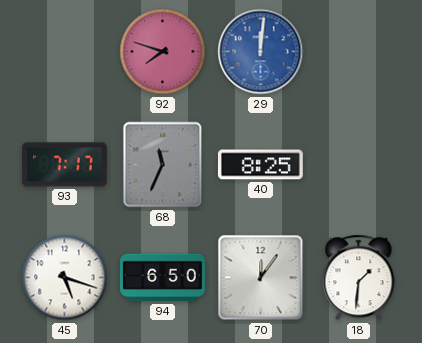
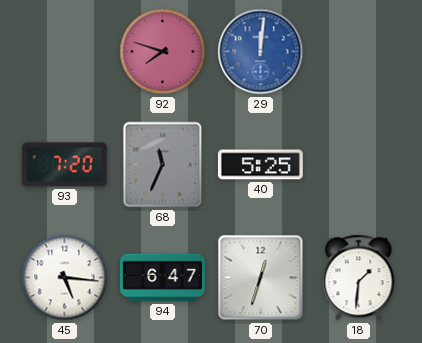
93: 7:17 -> 7:20
40: 8:25 -> 5:25
45: 5:18 -> 5:16
94: 6:50 -> 6:47
70: 12:06 -> 12:33
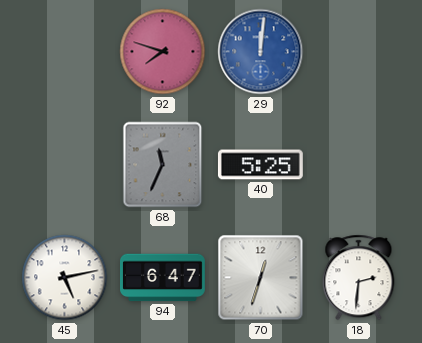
93: 7:20 -> none
45: 5:16 -> 5:13
18: 1:31 -> 2:31
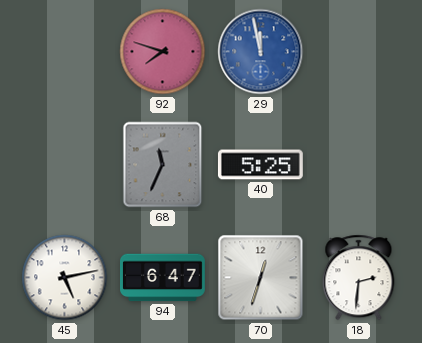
29: 12:01 -> 11:58
